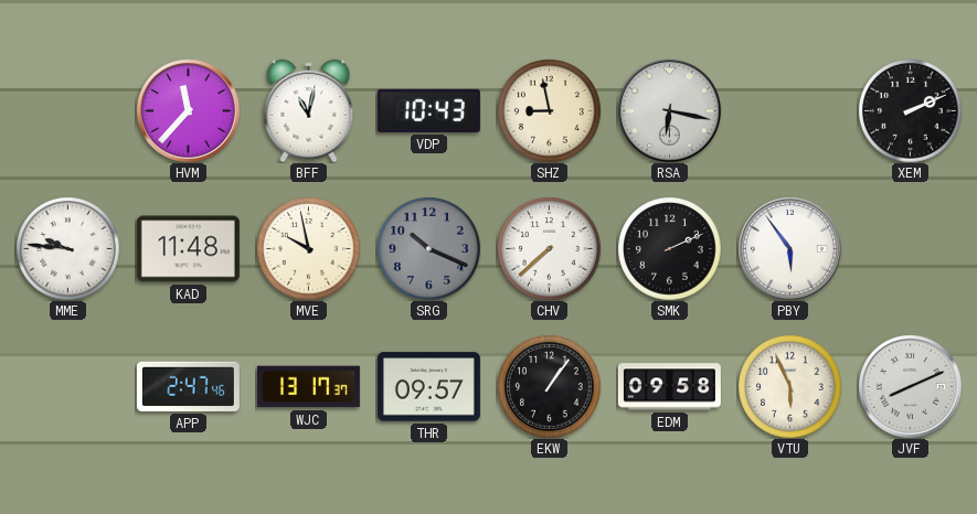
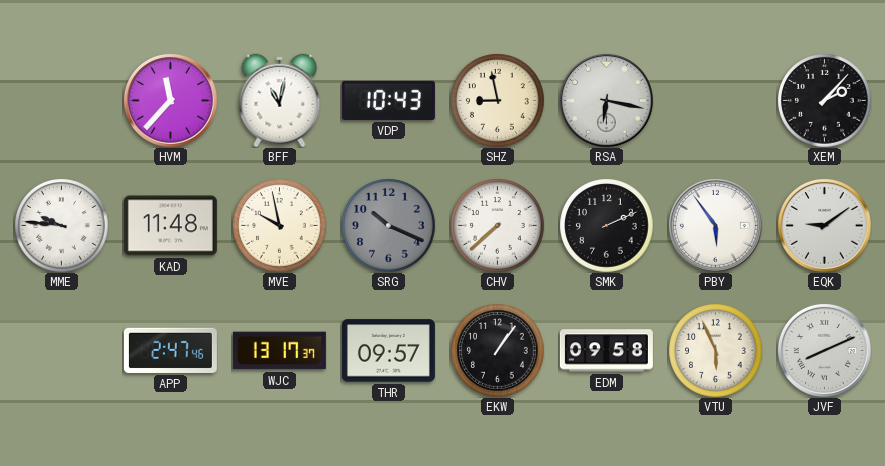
XEM: 2:11 -> 2:07
EQK: none -> 9:09
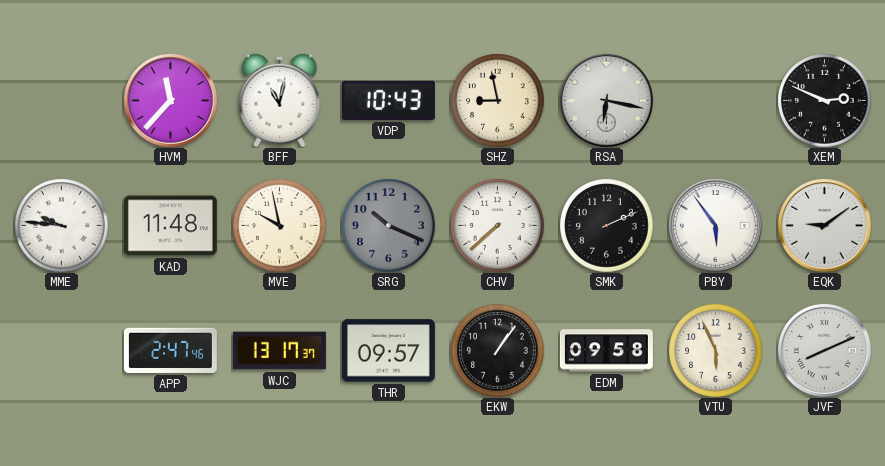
XEM: 2:07 -> 2:49
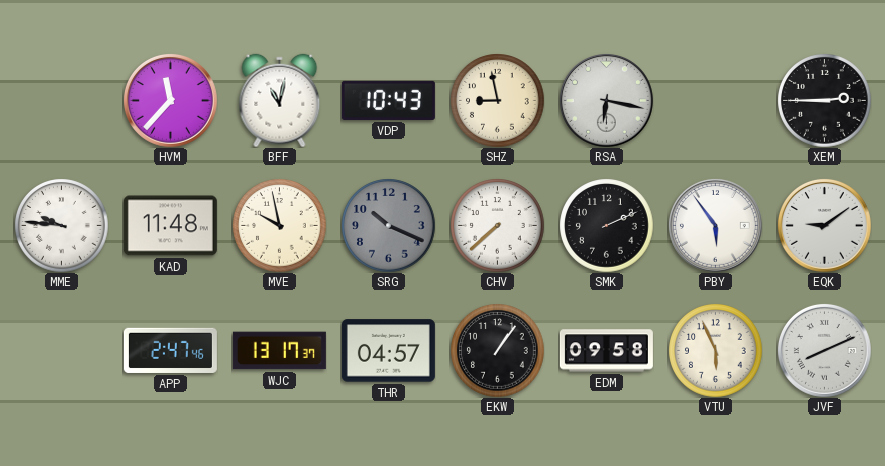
XEM: 2:49 -> 2:45
THR: 09:57 -> 04:57
